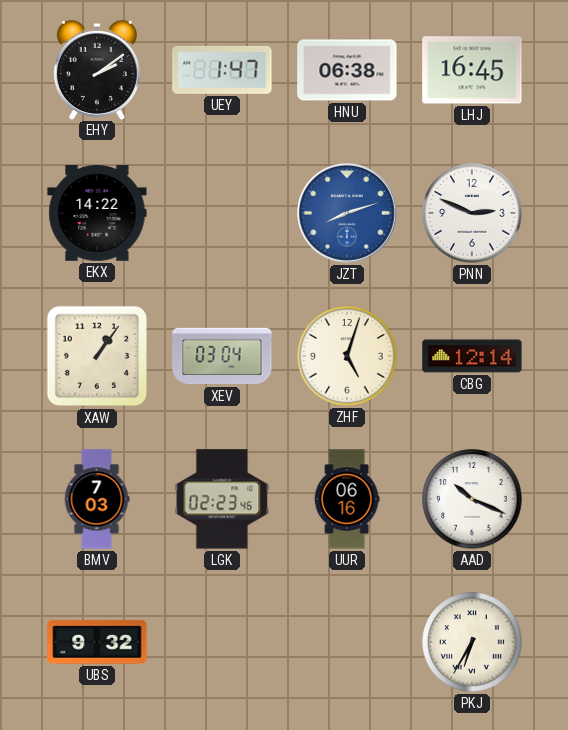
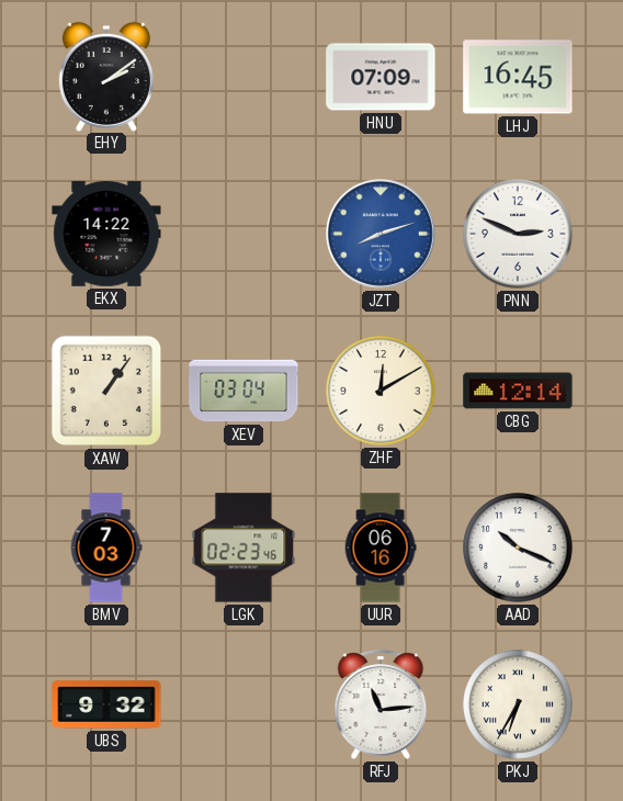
UEY: 1:47 -> none
HNU: 06:38 -> 07:09
ZHF: 5:03 -> 12:10
RFJ: none -> 11:14
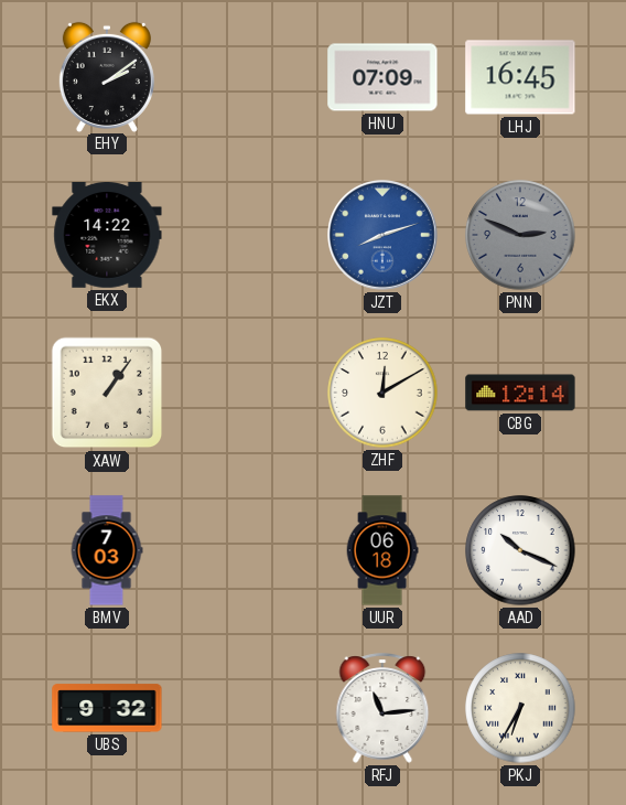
PNN dial: white -> grey
XEV: 03:04 -> none
LGK: 02:23 -> none
UUR: 06:16 -> 06:18
